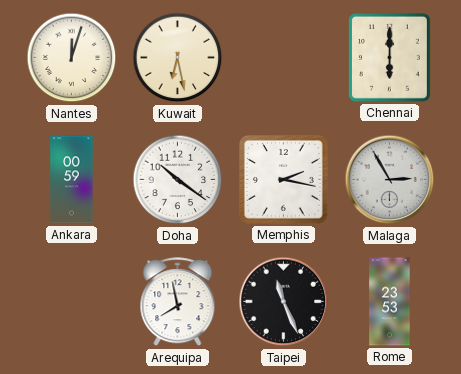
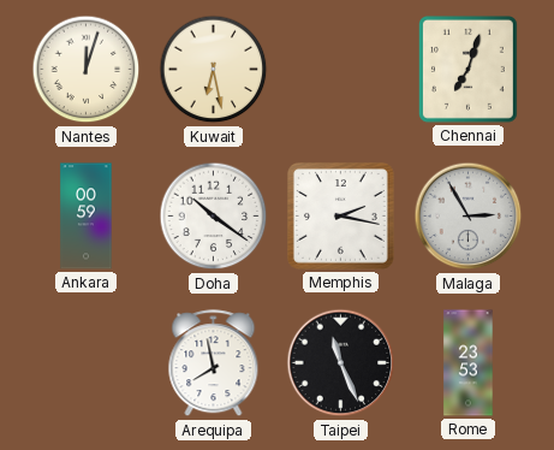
Chennai: 6:00 -> 7:03
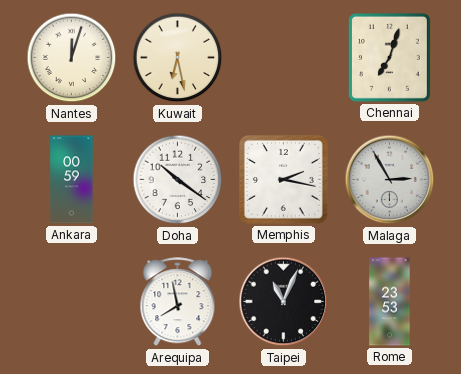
Taipei: 11:26 -> 11:04
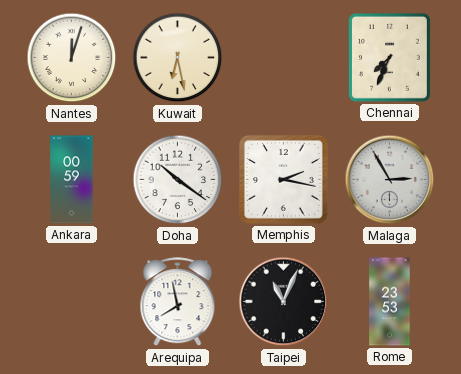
Chennai: 7:03 -> 7:34
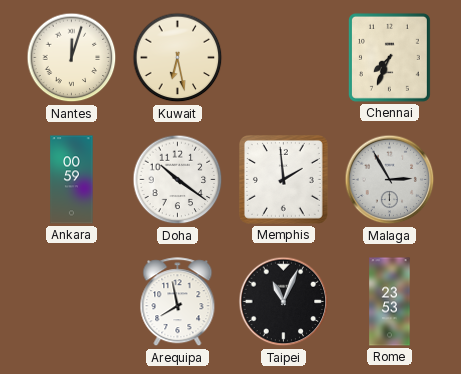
Memphis: 2:17 -> 1:59
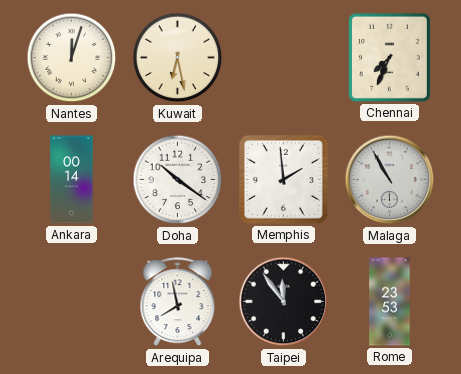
Ankara: 00:59 -> 00:14
Malaga: 2:55 -> 10:55
Taipei: 11:04 -> 11:54
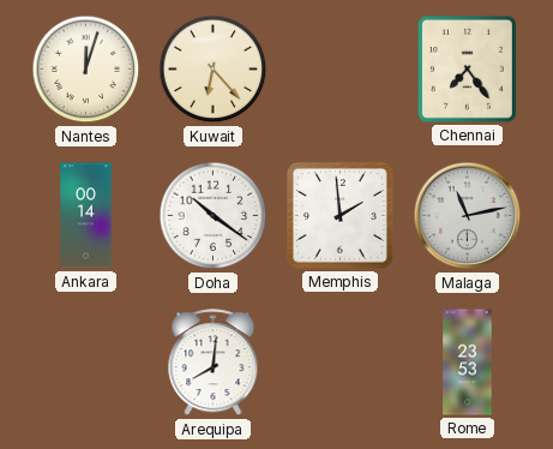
Kuwait: 6:28 -> 6:23
Chennai: 7:34 -> 7:24
Malaga: 10:55 -> 11:13
Arequipa: 7:58 -> 8:01
Taipei: 11:54 -> none
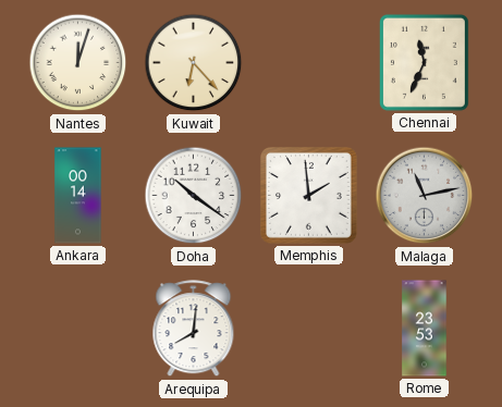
Chennai: 7:24 -> 11:34
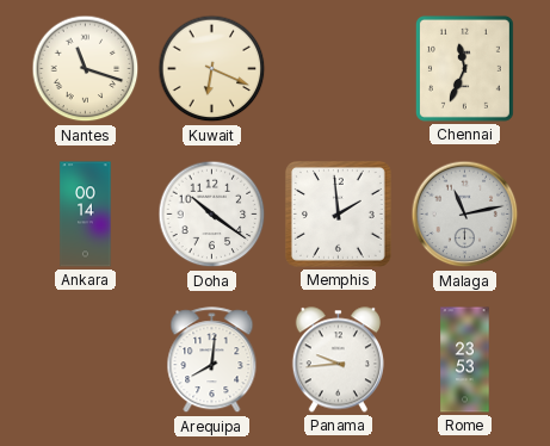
Nantes: 12:03 -> 11:18
Kuwait: 6:23 -> 6:19
Panama: none -> 9:44
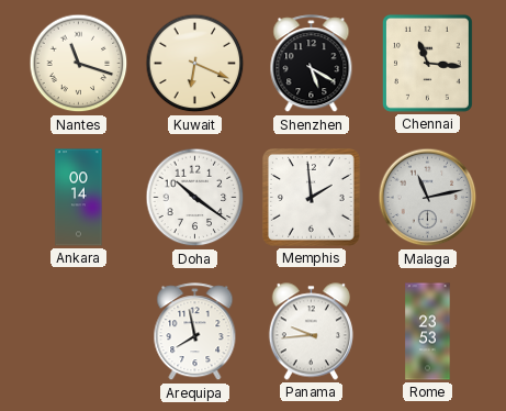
Shenzhen: none -> 5:20
Chennai: 11:34 -> 11:16
Arequipa: 8:01 -> 7:58
